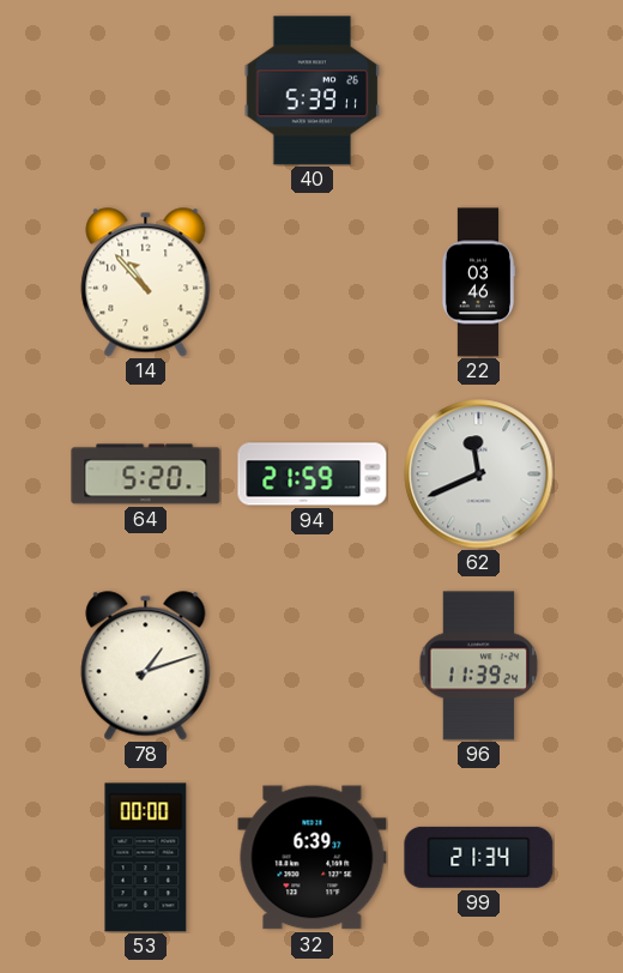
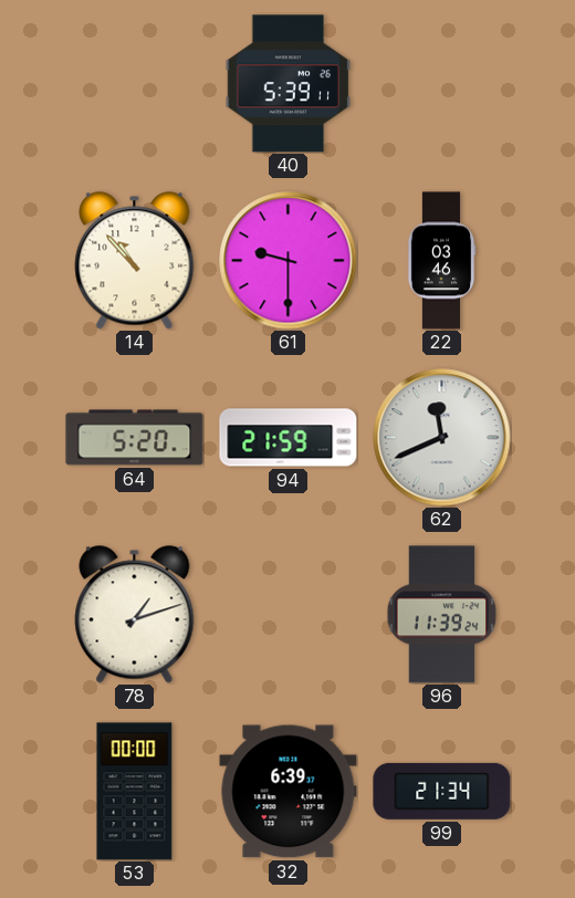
61: none -> 9:30
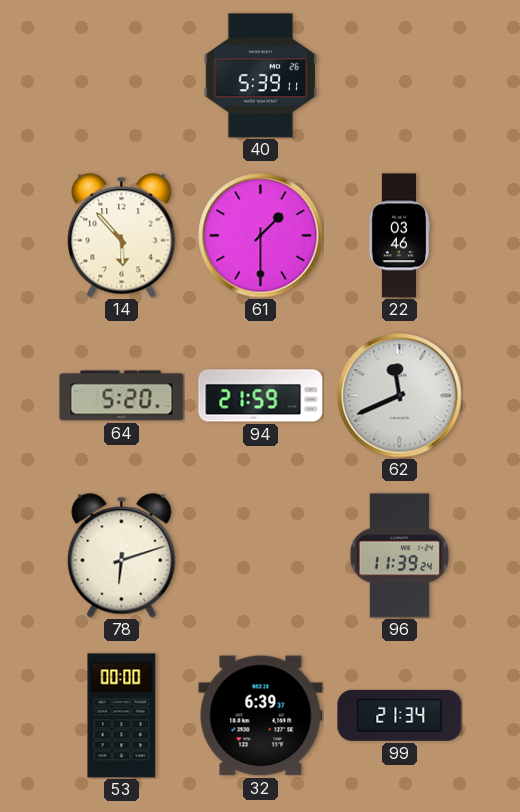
14: 10:53 -> 5:53
61: 9:30 -> 1:30
78: 1:12 -> 6:12
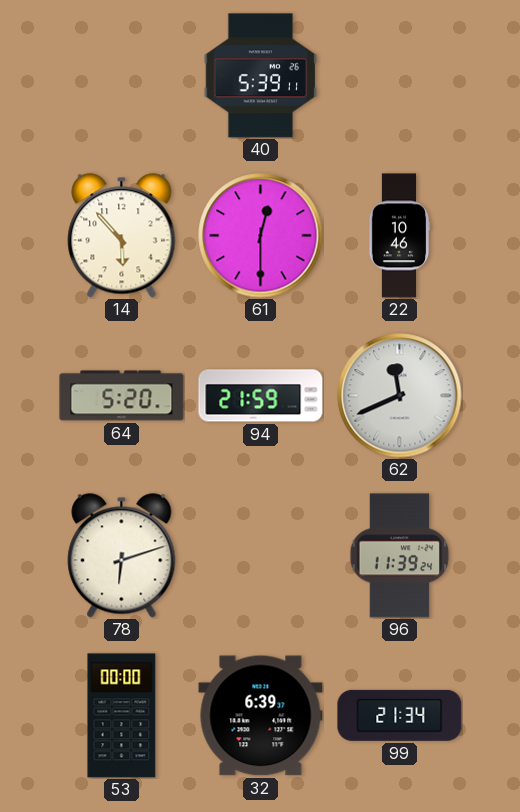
61: 1:30 -> 12:30
22: 03:46 -> 10:46
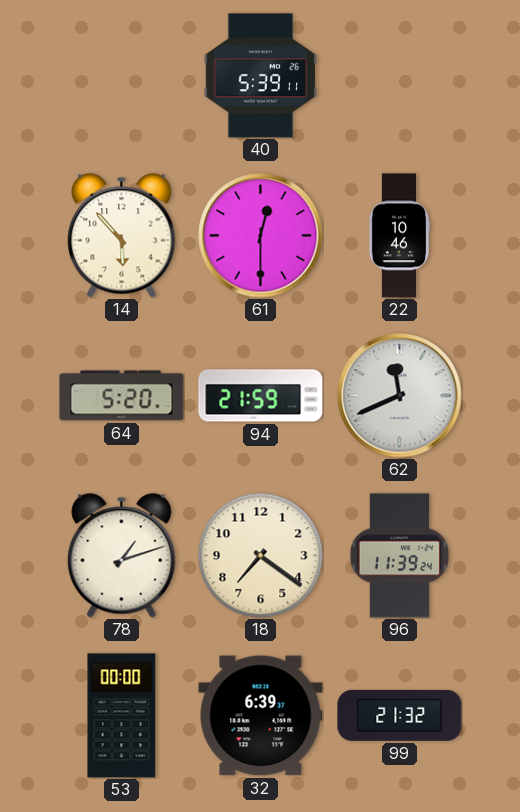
78: 6:12 -> 1:12
18: none -> 7:21
99: 21:34 -> 21:32
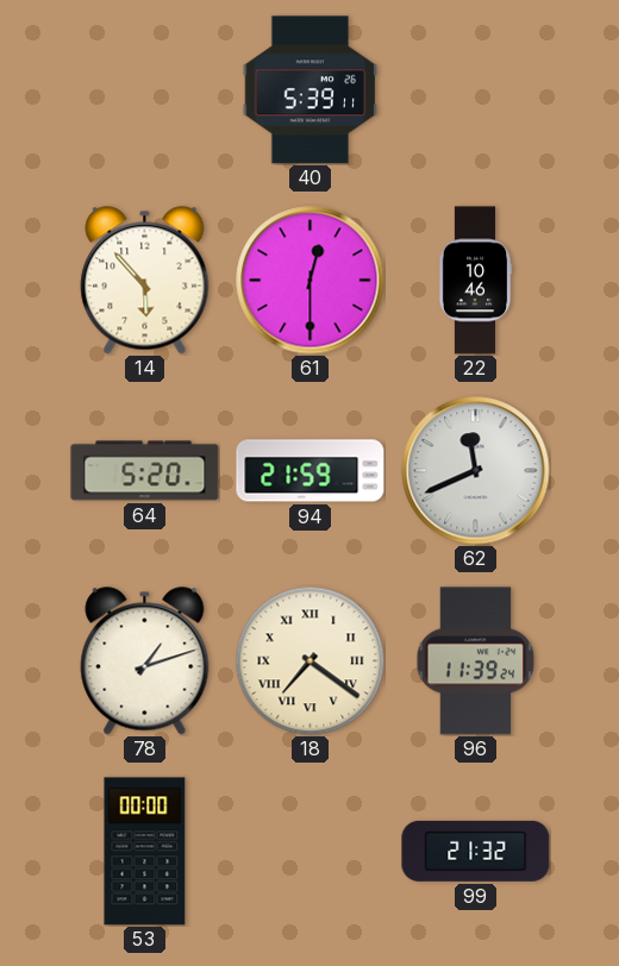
18 numerals: Arabic -> Roman
32: 6:39 -> none
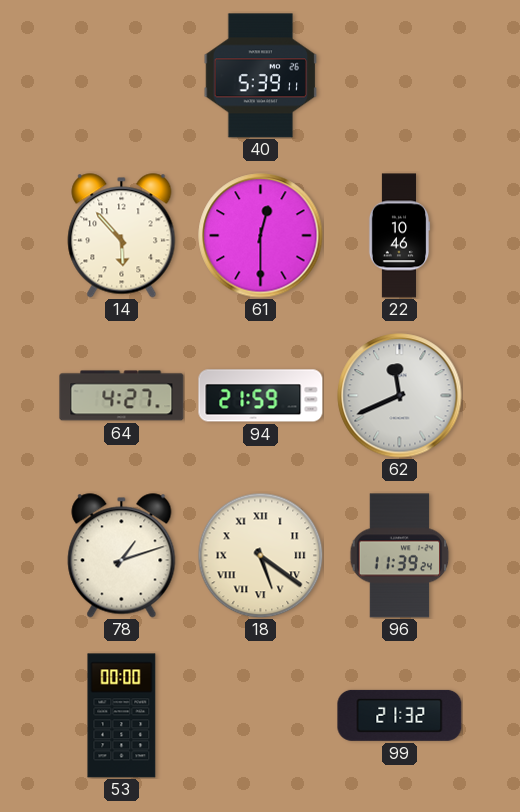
64: 5:20 -> 4:27
18: 7:21 -> 5:21
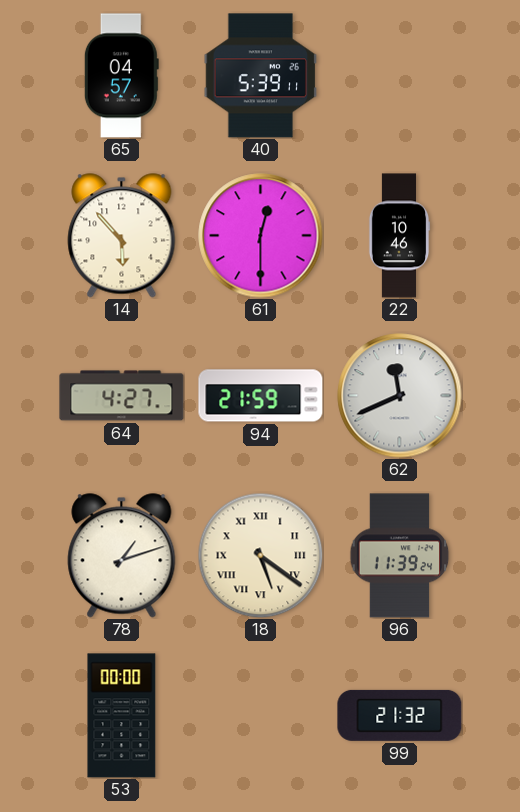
65: none -> 04:57
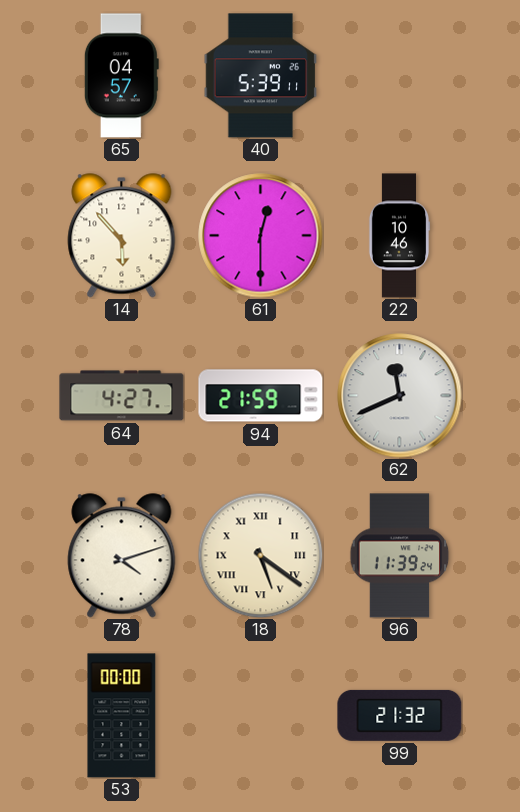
78: 1:12 -> 4:12
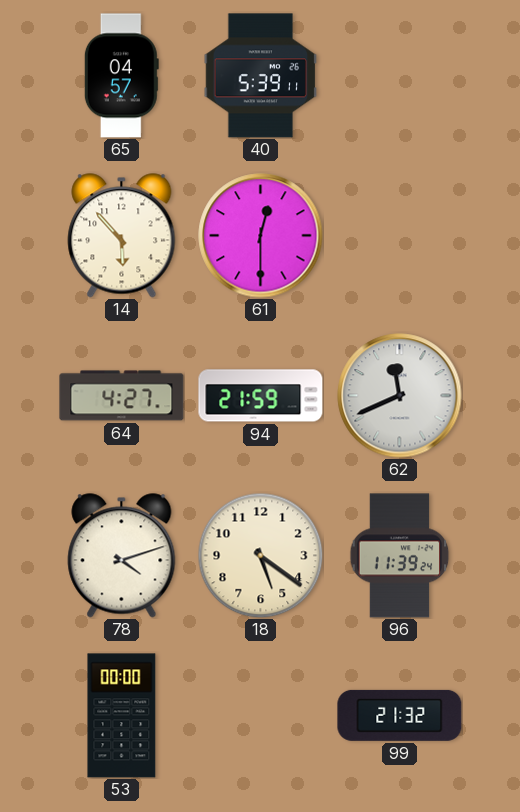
22: 10:46 -> none
18 numerals: Roman -> Arabic
